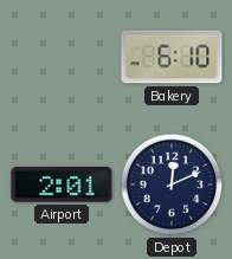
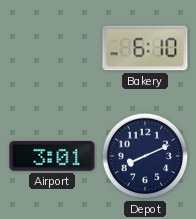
Airport: 2:01 -> 3:01
Depot: 12:11 -> 8:11
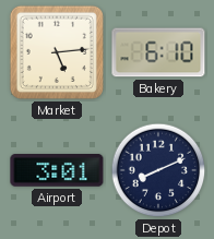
Market: none -> 5:14
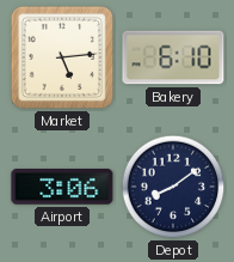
Airport: 3:01 -> 3:06
Depot: 8:11 -> 8:09
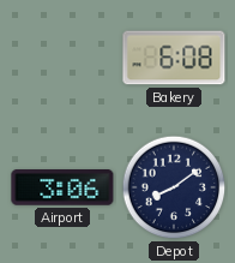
Market: 5:14 -> none
Bakery: 6:10 -> 6:08
